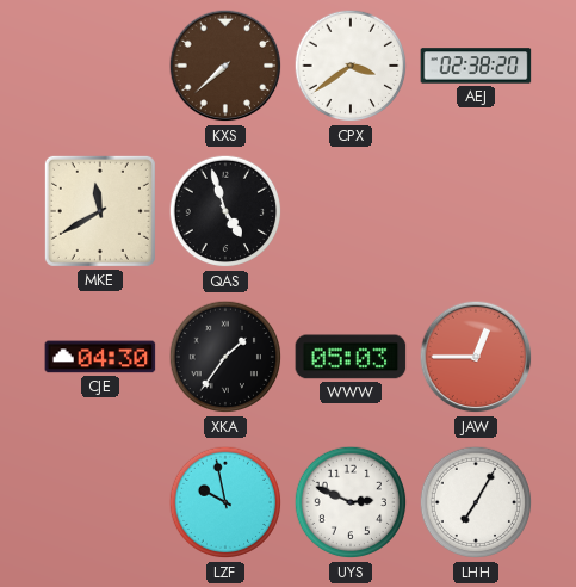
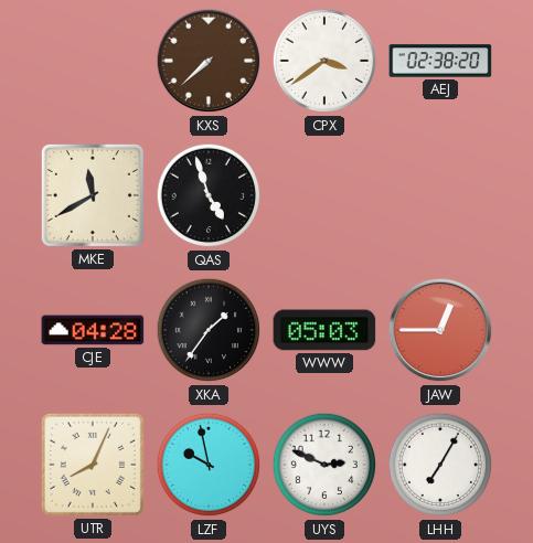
CJE: 04:30 -> 04:28
UTR: none -> 8:04
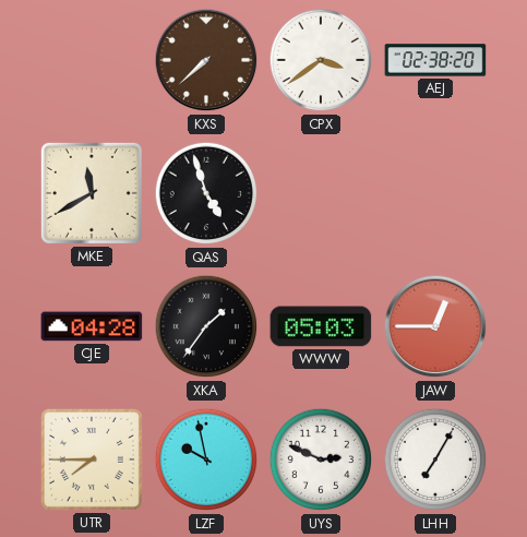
UTR: 8:04 -> 7:45
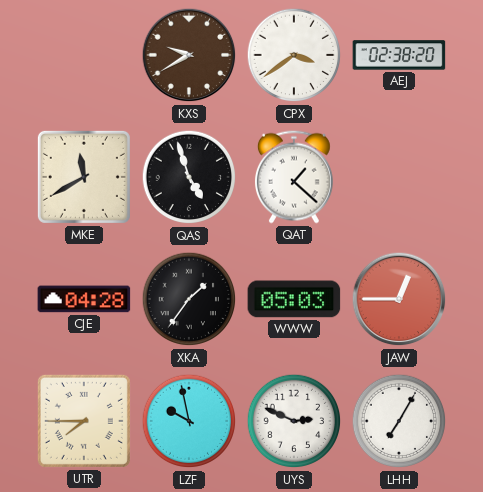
KXS: 7:38 -> 9:40
QAT: none -> 1:22
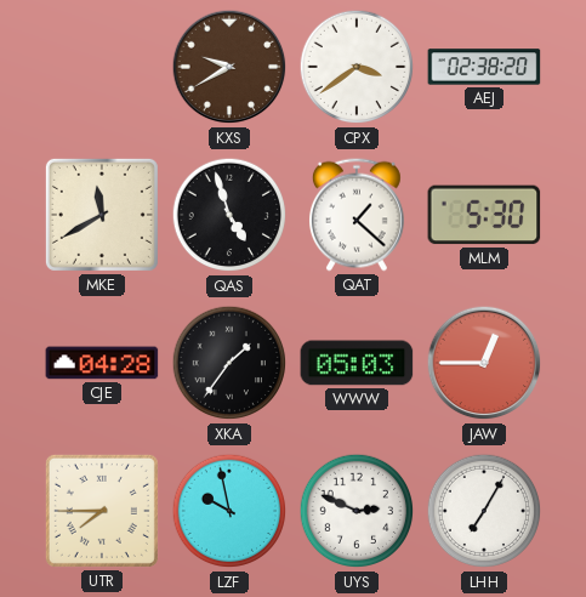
MLM: none -> 5:30
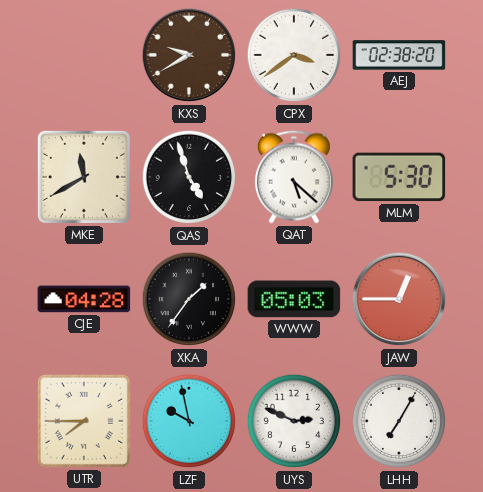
QAT: 1:22 -> 5:22
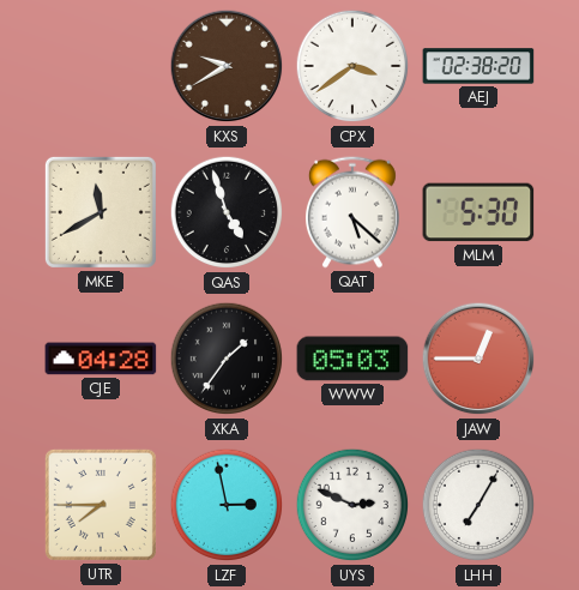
LZF: 9:58 -> 2:58
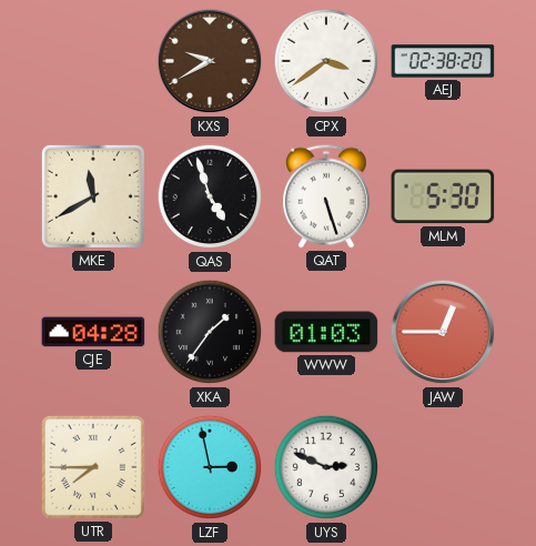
QAT: 5:22 -> 5:27
WWW: 05:03 -> 01:03
LHH: 7:05 -> none
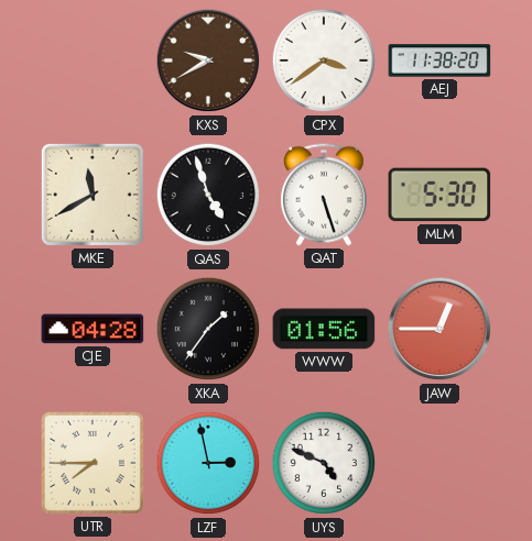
AEJ: 02:38 -> 11:38
WWW: 01:03 -> 01:56
UYS: 2:49 -> 4:49
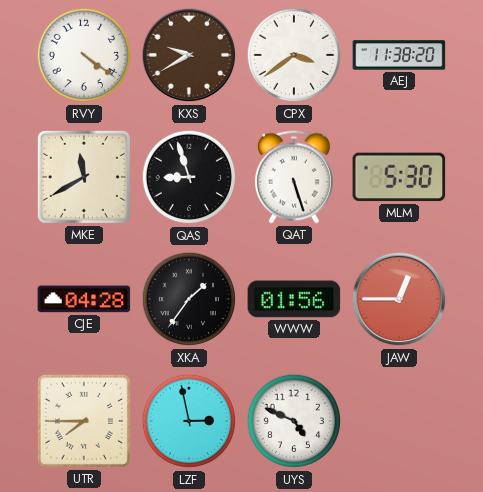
RVY: none -> 4:21
QAS: 4:57 -> 8:57
